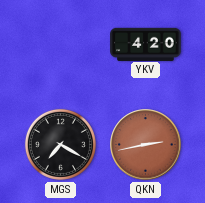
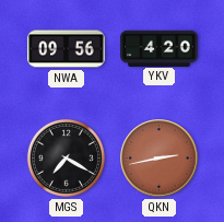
NWA: none -> 09:56
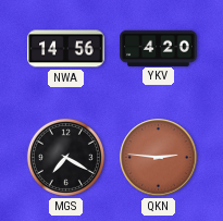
NWA: 09:56 -> 14:56
QKN: 2:43 -> 2:46
